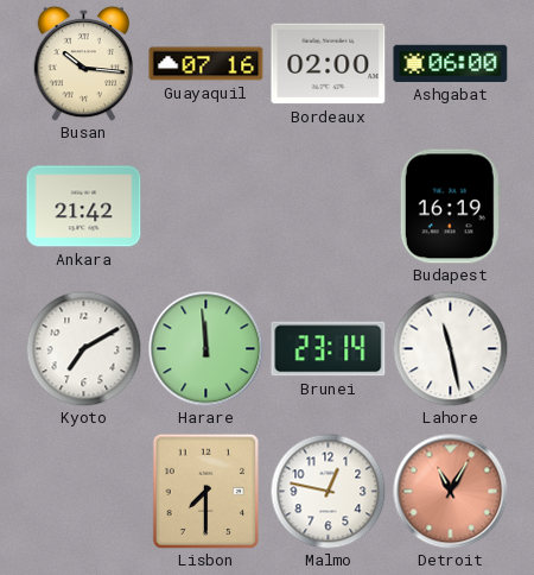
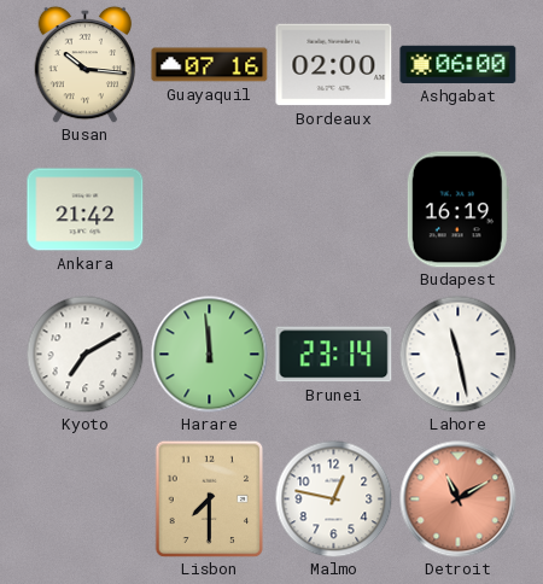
Detroit: 11:05 -> 11:10
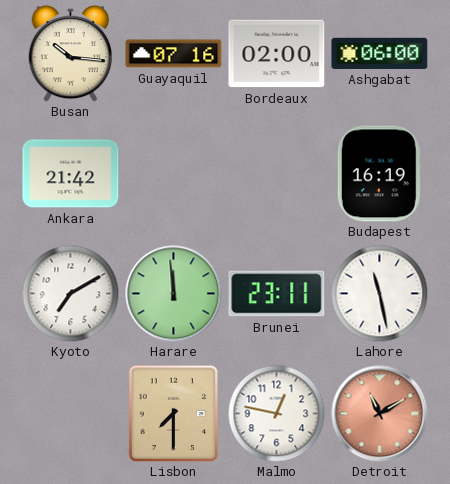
Brunei: 23:14 -> 23:11
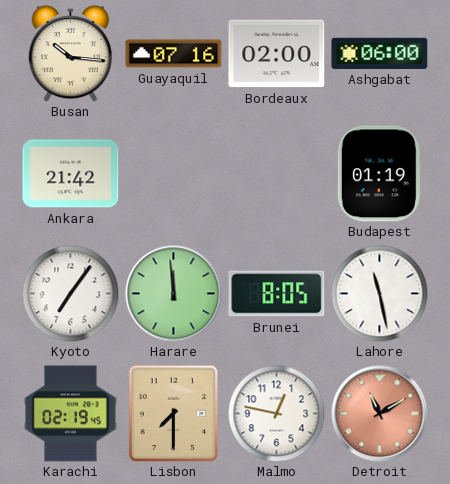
Budapest: 16:19 -> 01:19
Kyoto: 7:10 -> 7:06
Brunei: 23:11 -> 8:05
Karachi: none -> 02:19
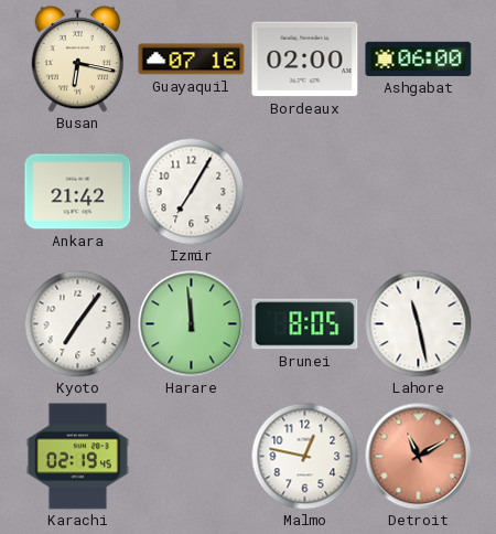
Busan: 10:16 -> 6:17
Izmir: none -> 7:05
Budapest: 01:19 -> none
Lisbon: 7:30 -> none
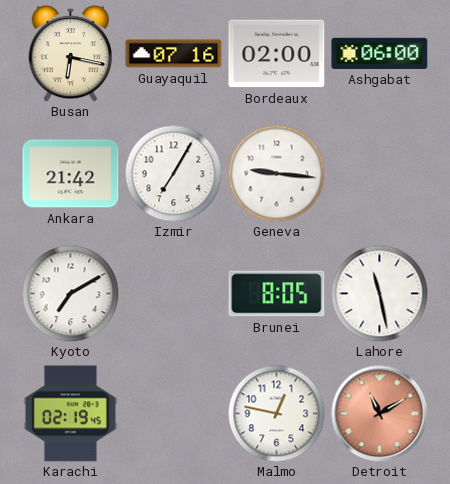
Geneva: none -> 9:16
Kyoto: 7:06 -> 7:10
Harare: 11:59 -> none
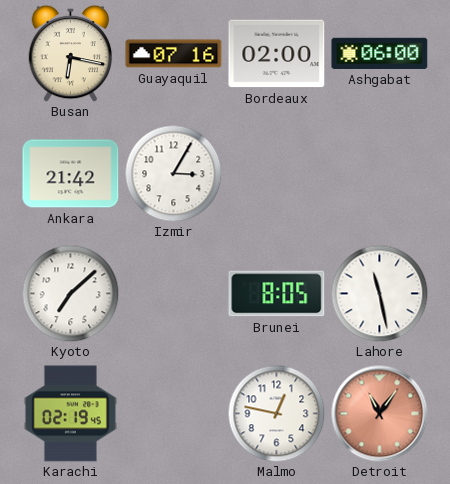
Izmir: 7:05 -> 3:05
Geneva: 9:16 -> none
Kyoto: 7:10 -> 7:08
Detroit: 11:10 -> 11:06
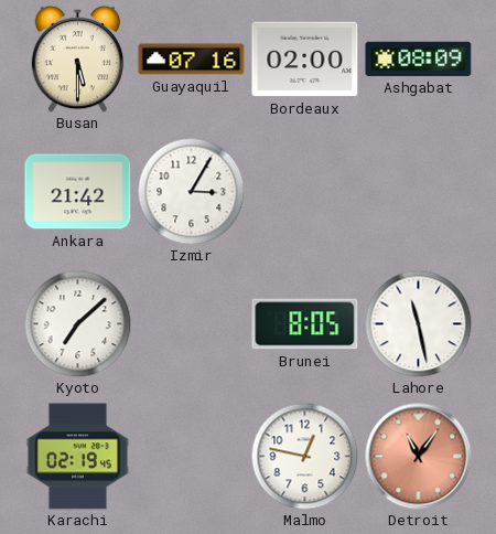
Busan: 6:17 -> 5:30
Ashgabat: 06:00 -> 08:09
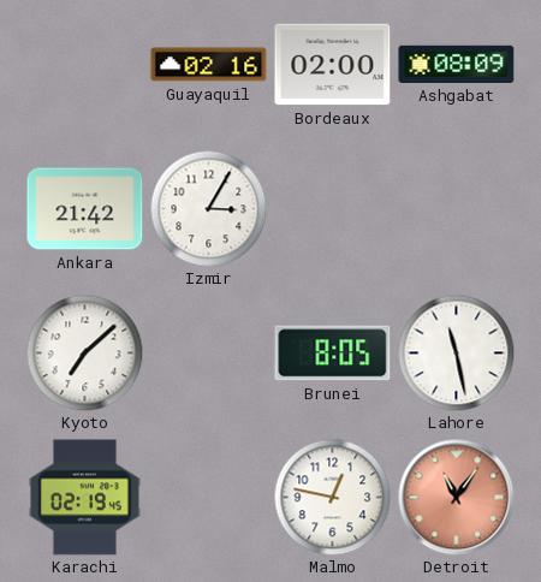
Busan: 5:30 -> none
Guayaquil: 07:16 -> 02:16
